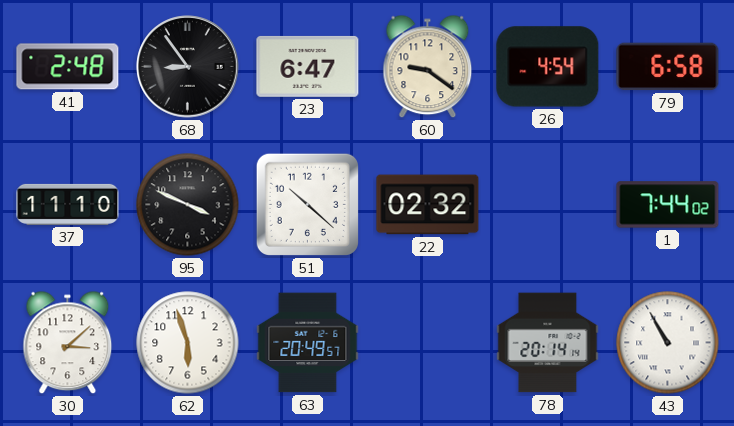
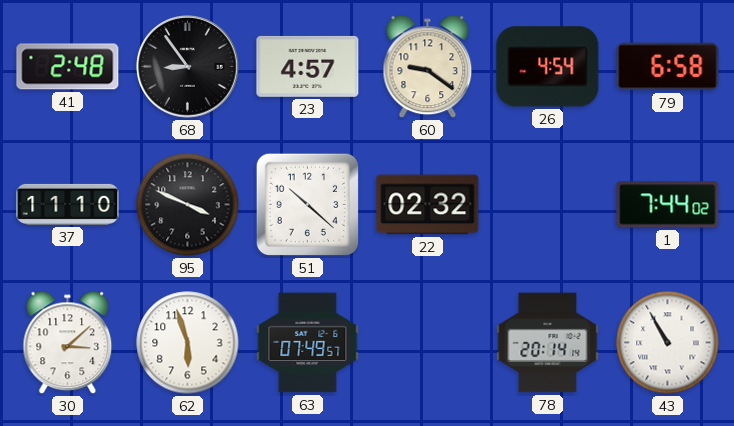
23: 6:47 -> 4:57
63: 20:49 -> 07:49
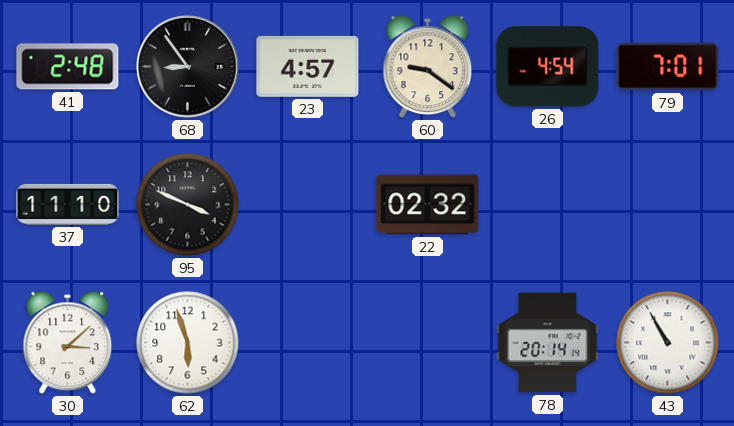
79: 6:58 -> 7:01
51: 10:22 -> none
1: 7:44 -> none
63: 07:49 -> none
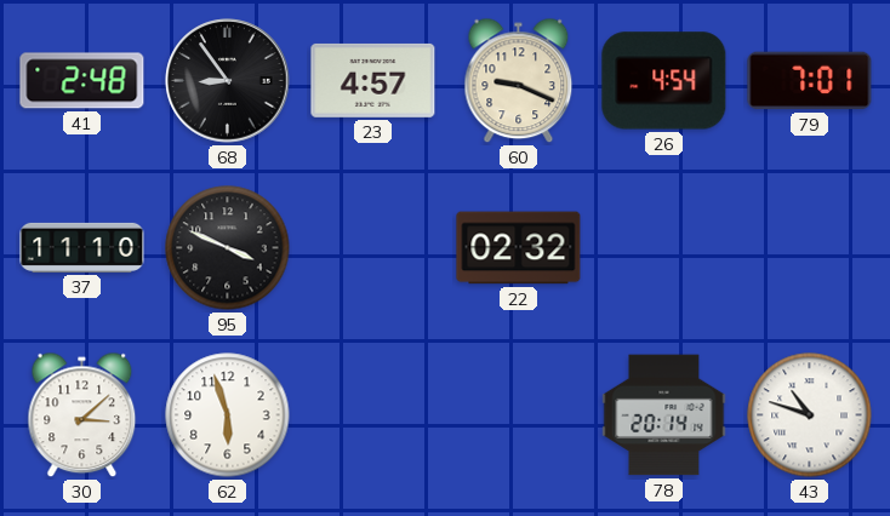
60: 9:21 -> 9:19
43: 10:55 -> 10:48
